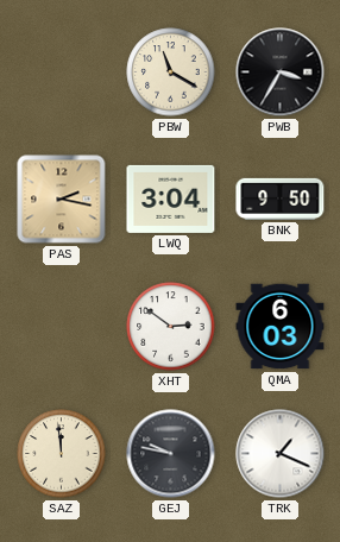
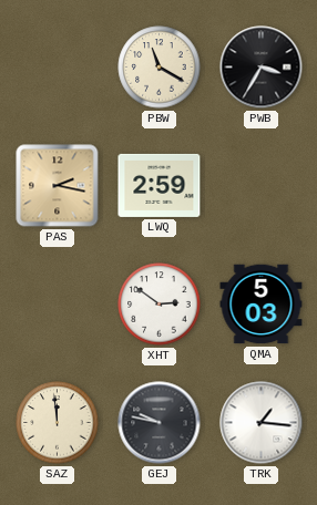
LWQ: 3:04 -> 2:59
BNK: 9:50 -> none
QMA: 6:03 -> 5:03
TRK: 1:19 -> 1:16
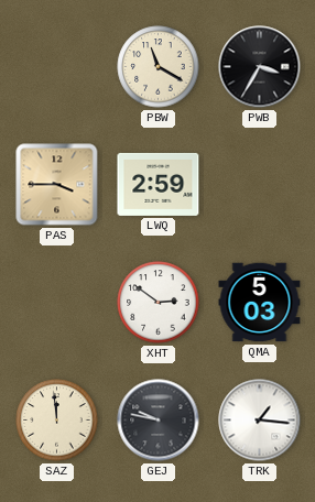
PAS: 2:17 -> 3:45
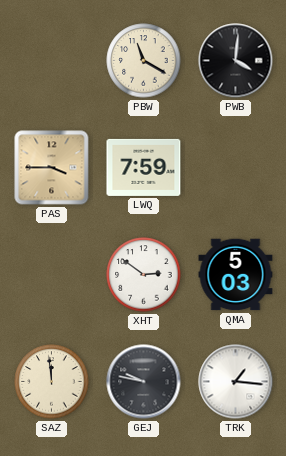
PWB: 3:35 -> 4:01
LWQ: 2:59 -> 7:59
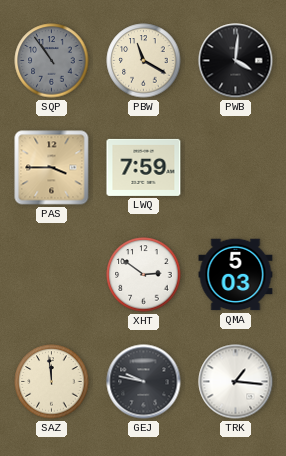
SQP: none -> 10:54
